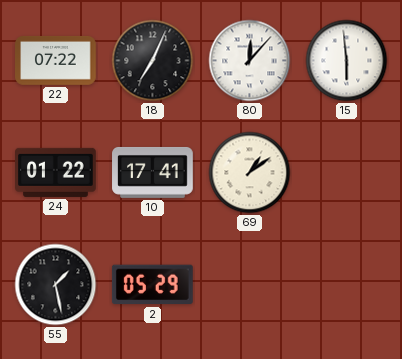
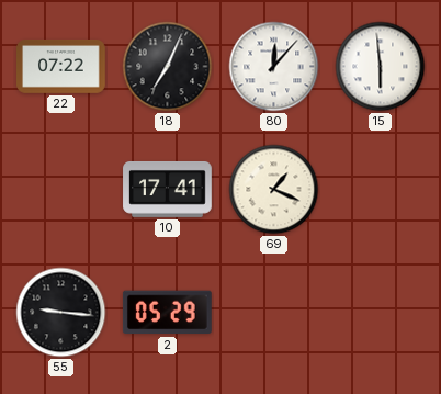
24: 01:22 -> none
69: 1:09 -> 1:19
55: 1:28 -> 9:16
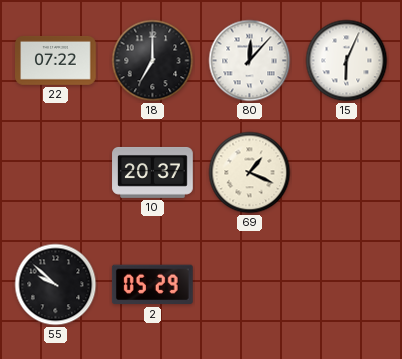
18: 7:04 -> 7:00
15: 5:59 -> 6:04
10: 17:41 -> 20:37
55: 9:16 -> 9:52
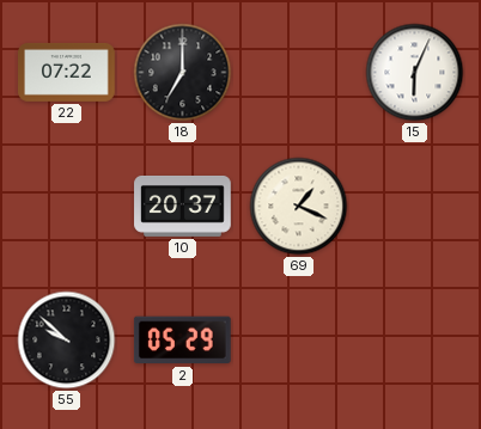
80: 12:07 -> none
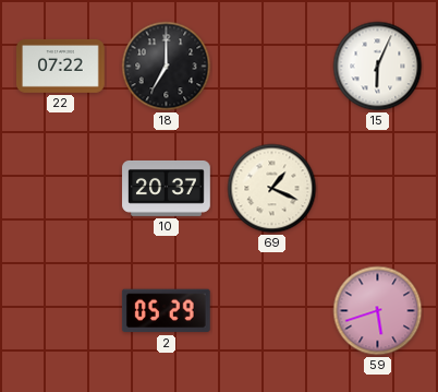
55: 9:52 -> none
59: none -> 5:42
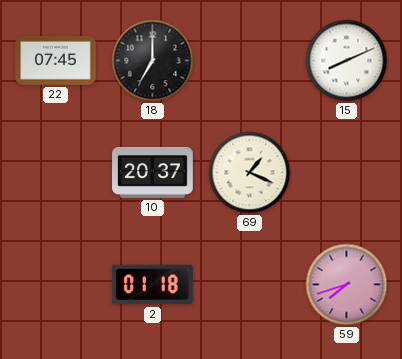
22: 07:22 -> 07:45
15: 6:04 -> 8:11
2: 05:29 -> 01:18
59: 5:42 -> 7:42
